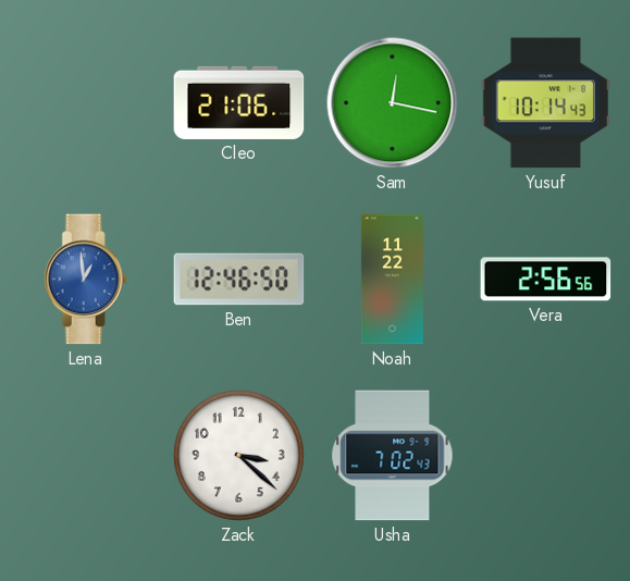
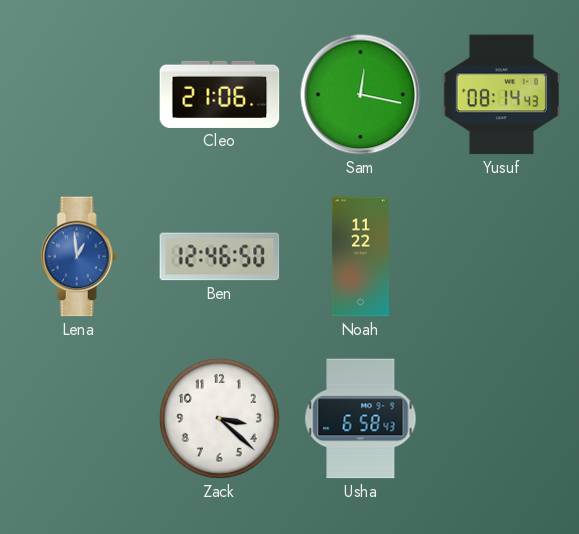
Yusuf: 10:14 -> 08:14
Vera: 2:56 -> none
Usha: 7:02 -> 6:58
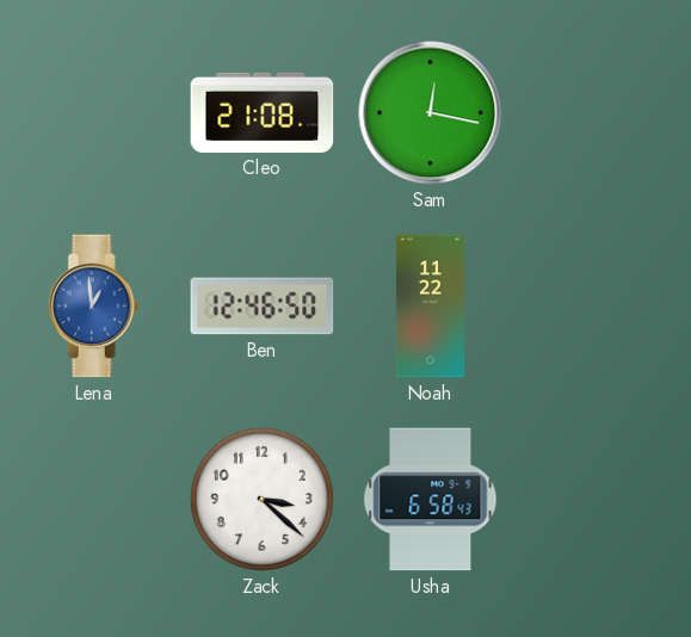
Cleo: 21:06 -> 21:08
Yusuf: 08:14 -> none
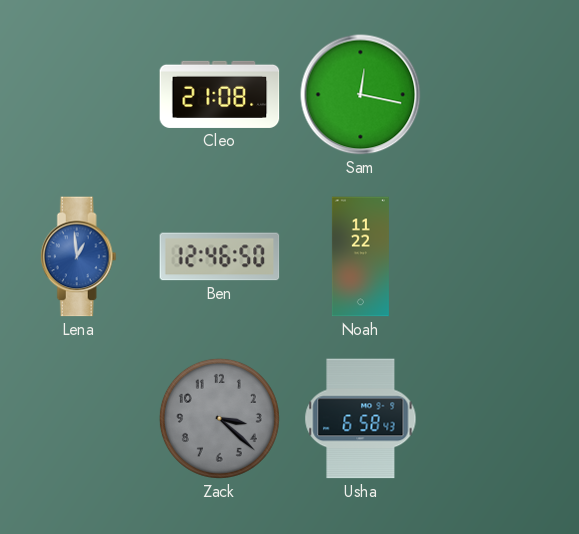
Zack dial: white -> grey
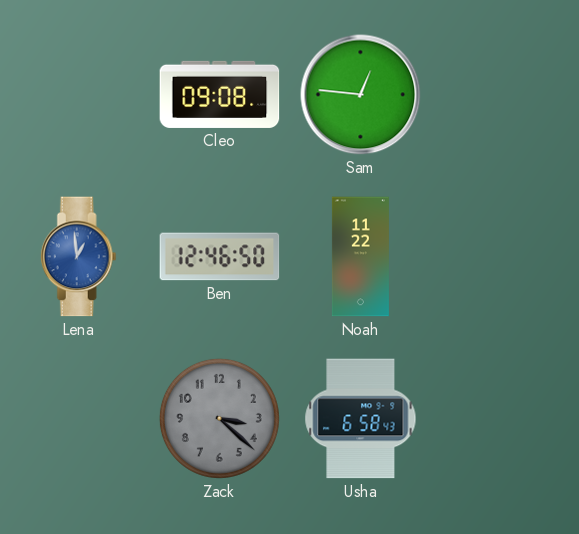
Cleo: 21:08 -> 09:08
Sam: 12:17 -> 12:46
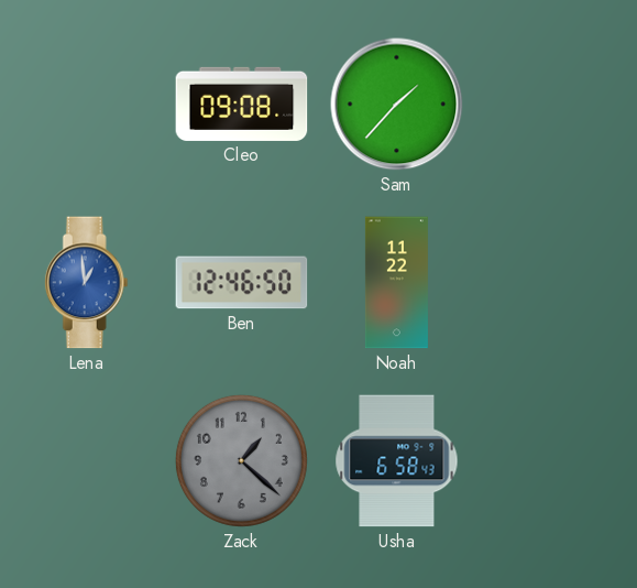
Sam: 12:46 -> 1:37
Zack: 3:22 -> 1:22
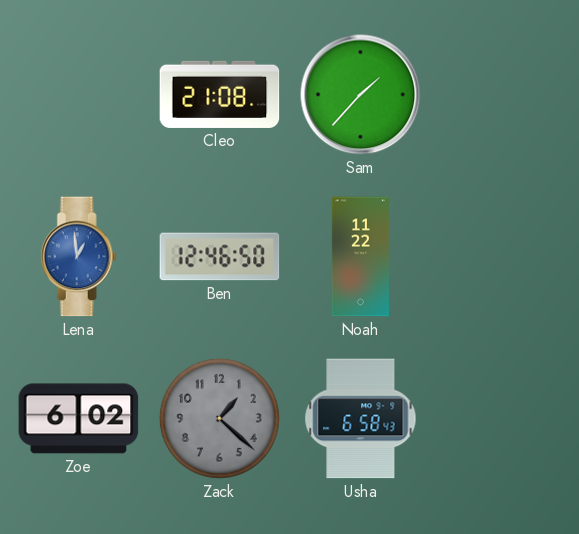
Cleo: 09:08 -> 21:08
Zoe: none -> 6:02
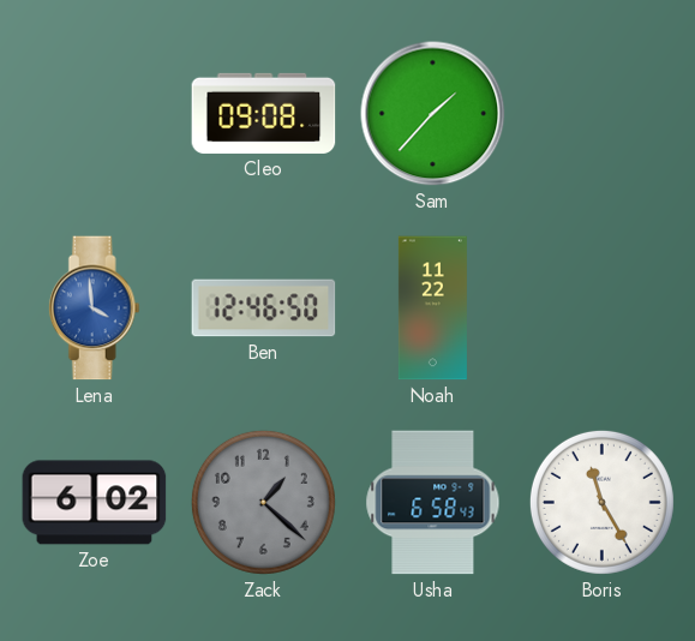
Cleo: 21:08 -> 09:08
Lena: 12:59 -> 3:59
Boris: none -> 11:25
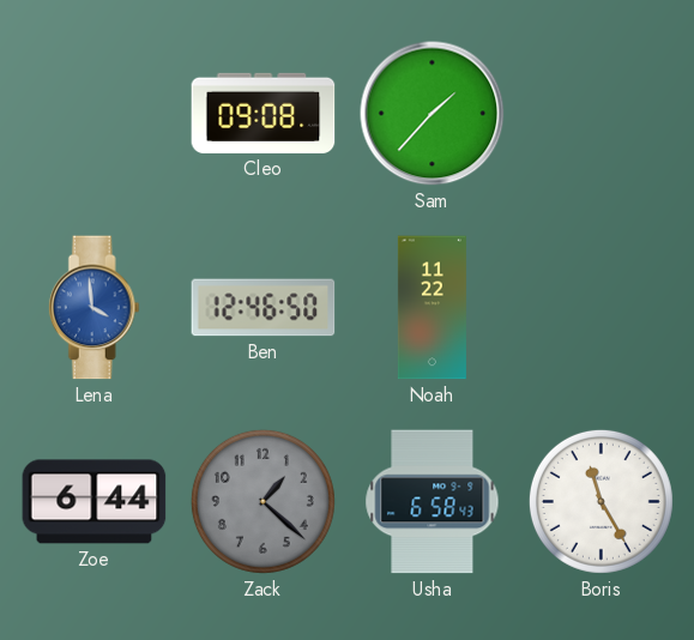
Zoe: 6:02 -> 6:44
